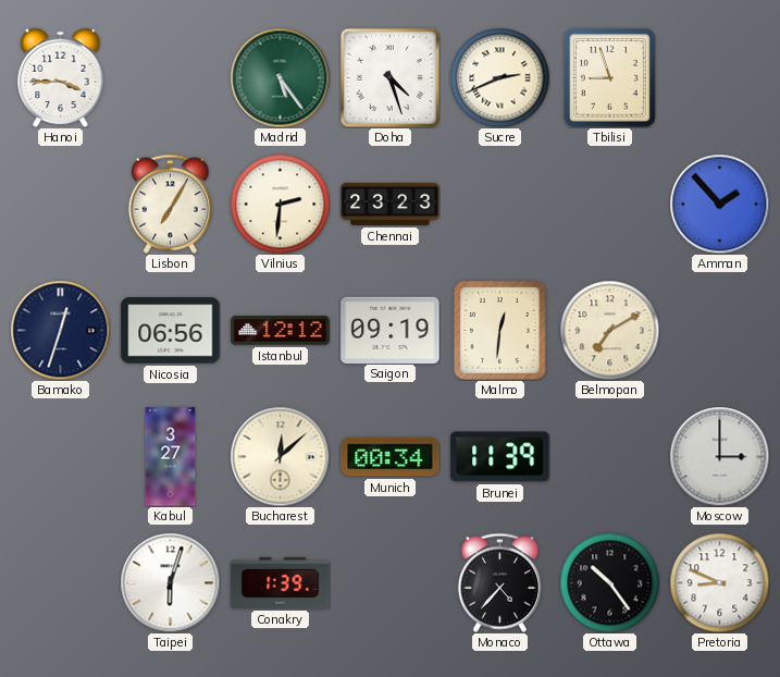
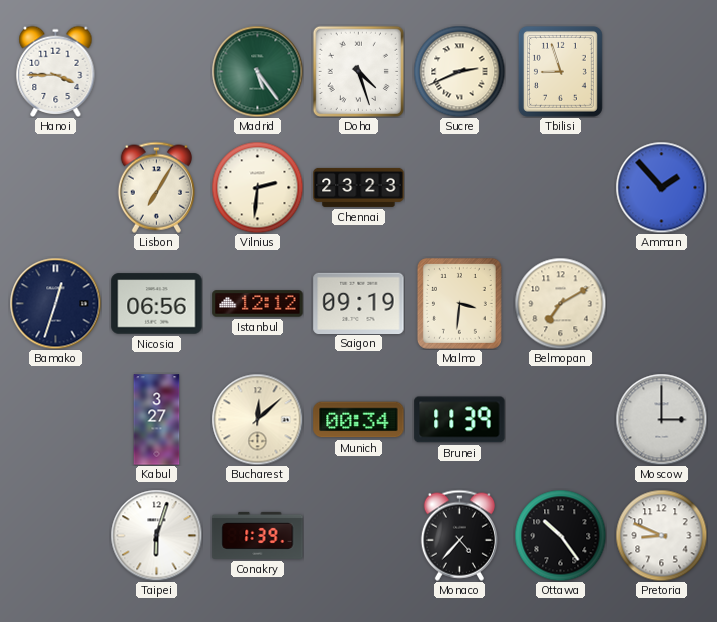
Malmo: 12:31 -> 3:31
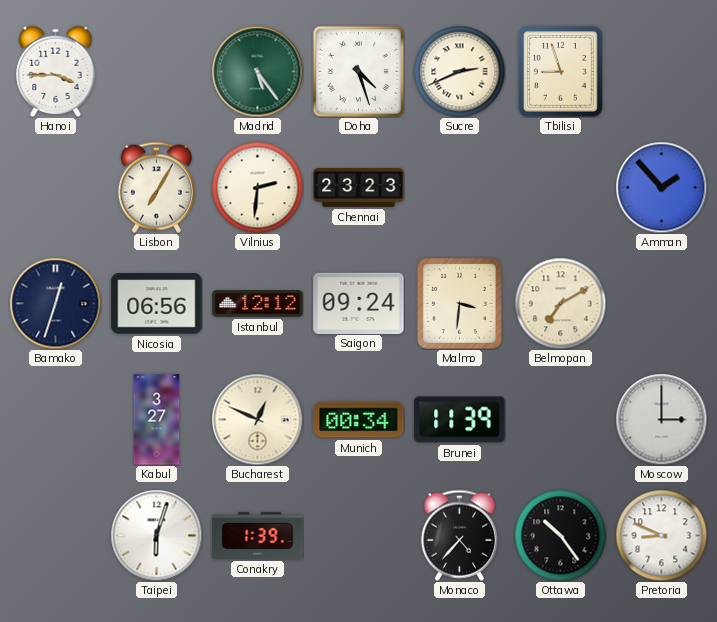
Saigon: 09:19 -> 09:24
Bucharest: 12:08 -> 12:49
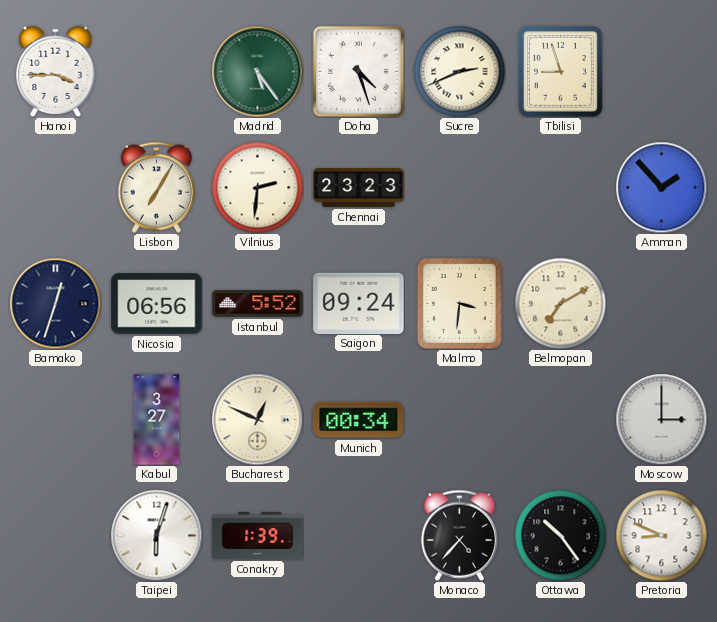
Istanbul: 12:12 -> 5:52
Brunei: 11:39 -> none
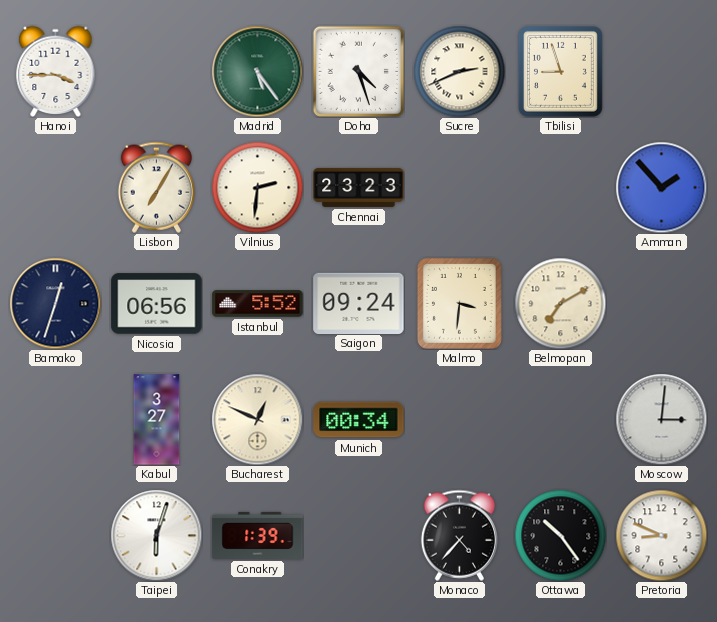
Moscow: 3:00 -> 3:01
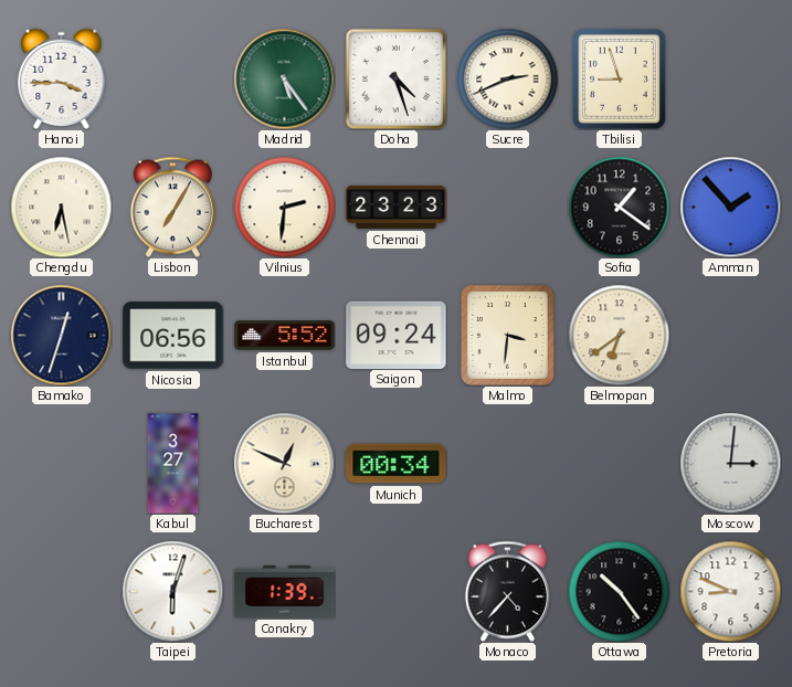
Chengdu: none -> 6:28
Sofia: none -> 1:21
Belmopan: 7:10 -> 6:39
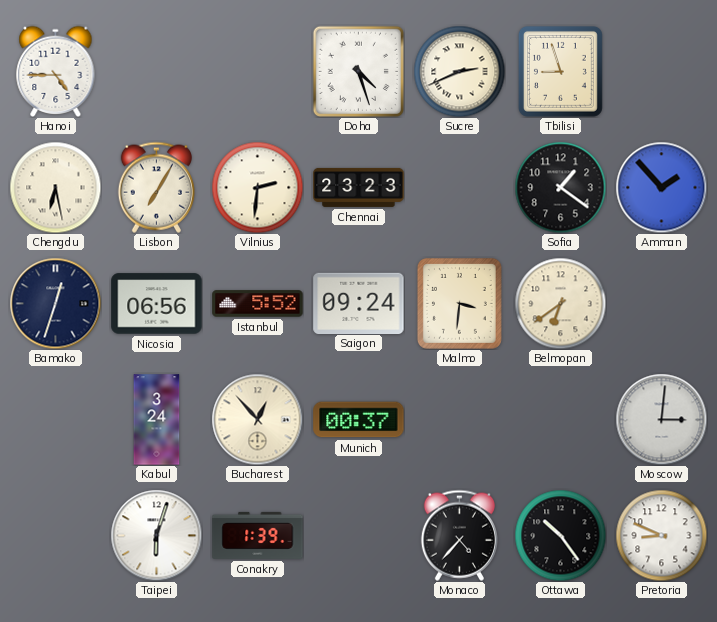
Hanoi: 3:45 -> 4:45
Madrid: 5:24 -> none
Kabul: 3:27 -> 3:24
Bucharest: 12:49 -> 12:53
Munich: 00:34 -> 00:37
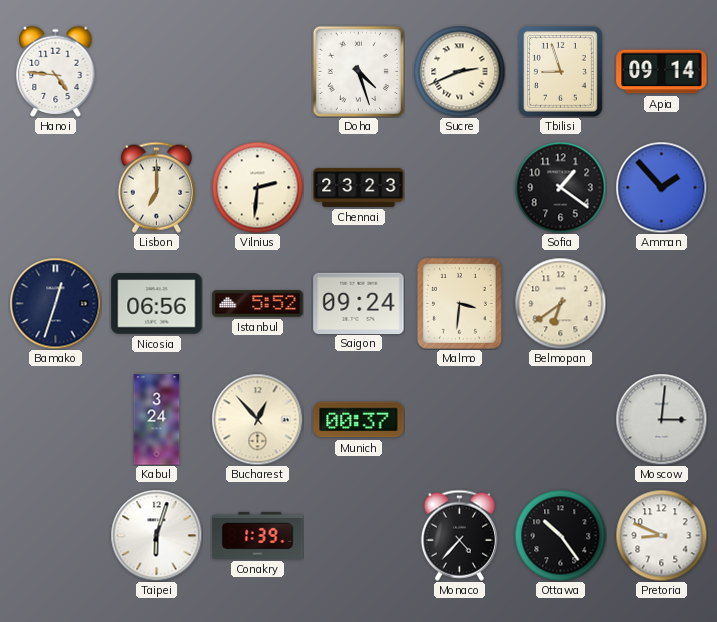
Hanoi: 4:45 -> 4:46
Apia: none -> 09:14
Chengdu: 6:28 -> none
Lisbon: 7:05 -> 7:00
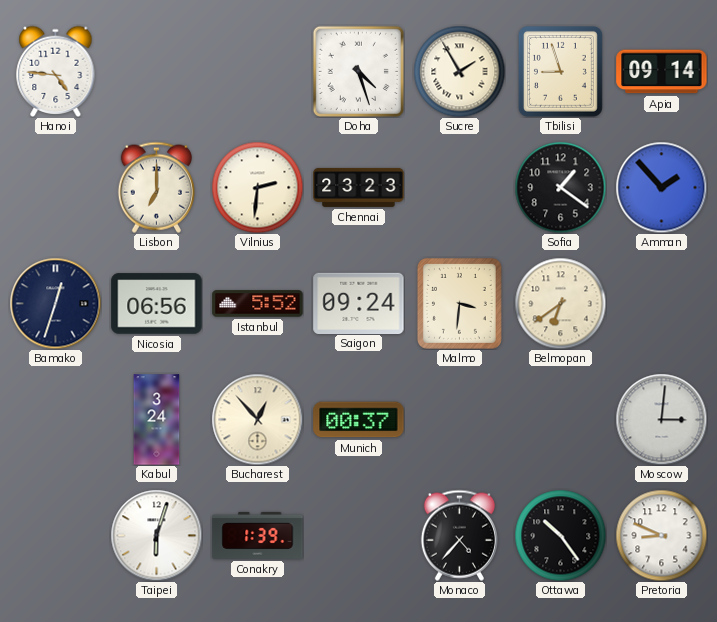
Sucre: 2:41 -> 1:55
